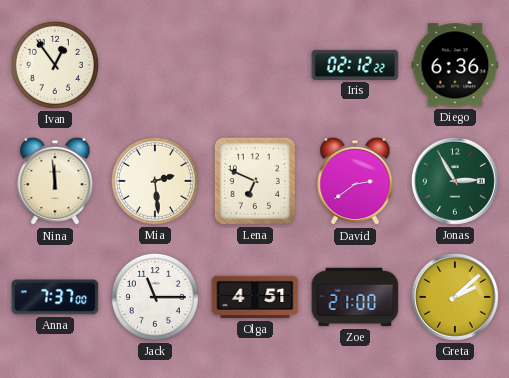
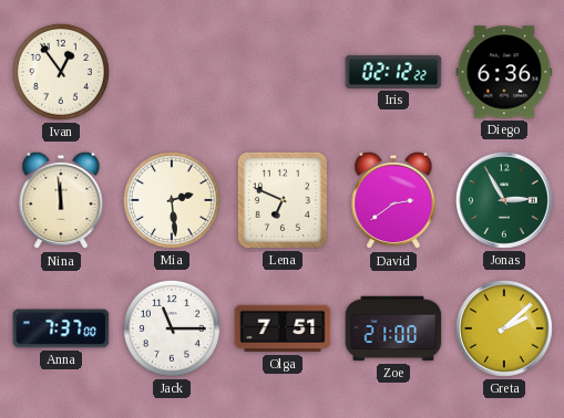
Olga: 4:51 -> 7:51
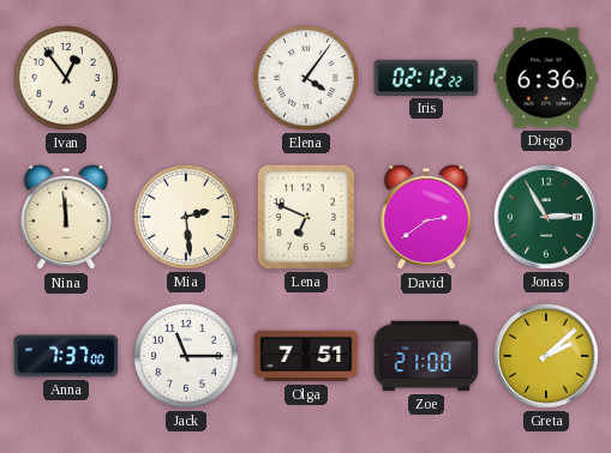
Elena: none -> 4:06
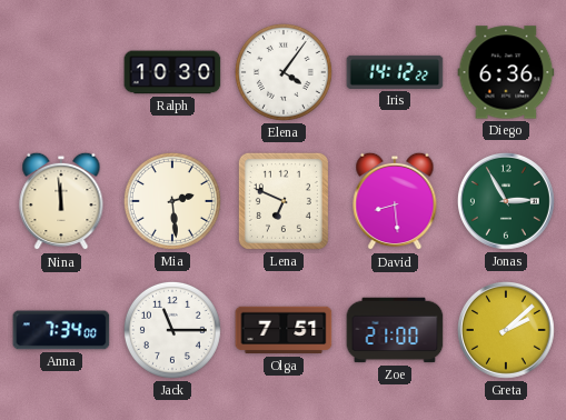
Ivan: 12:54 -> none
Ralph: none -> 10:30
Iris: 02:12 -> 14:12
David: 2:39 -> 8:29
Anna: 7:37 -> 7:34
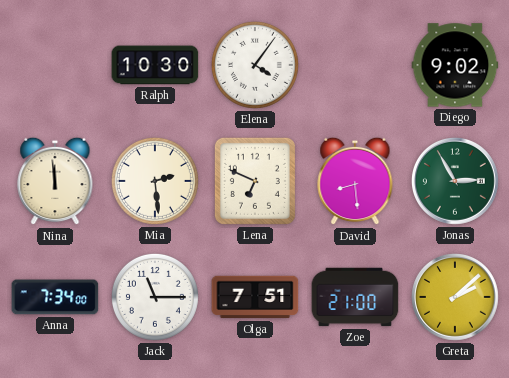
Iris: 14:12 -> none
Diego: 6:36 -> 9:02
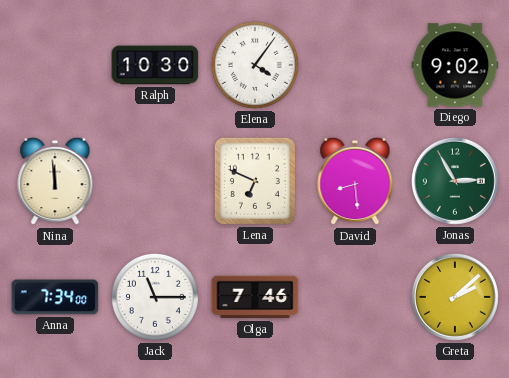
Mia: 2:29 -> none
Olga: 7:51 -> 7:46
Zoe: 21:00 -> none
